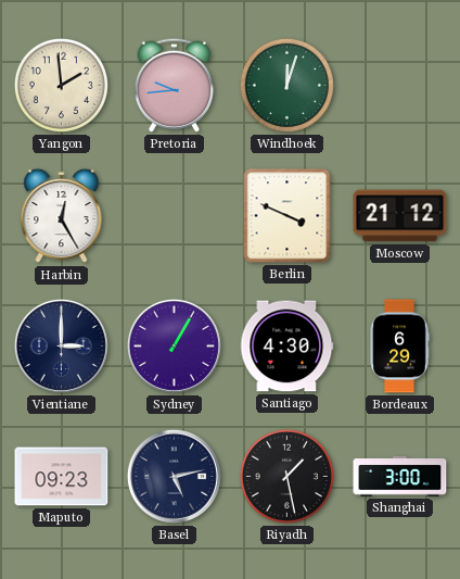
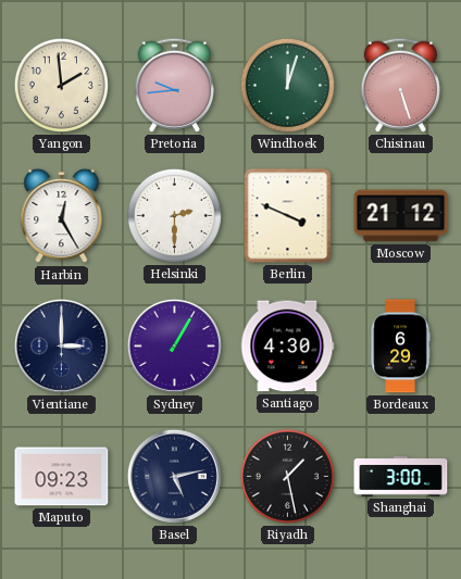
Chisinau: none -> 5:27
Helsinki: none -> 2:30
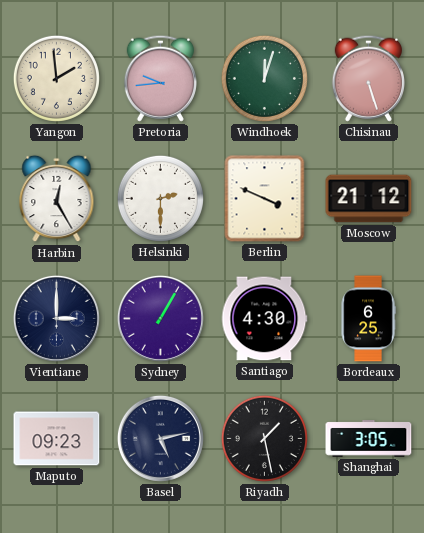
Bordeaux: 6:29 -> 6:25
Shanghai: 3:00 -> 3:05
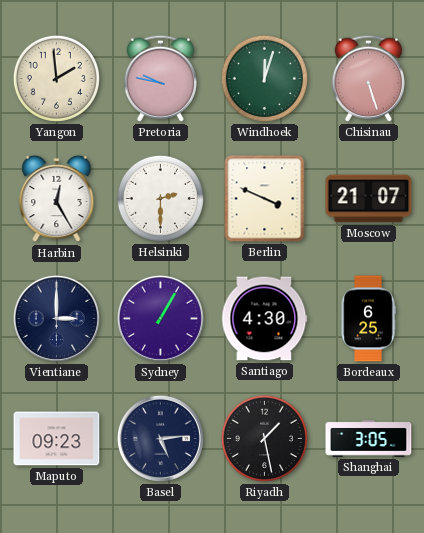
Pretoria: 9:44 -> 9:47
Moscow: 21:12 -> 21:07
Basel: 5:13 -> 5:14
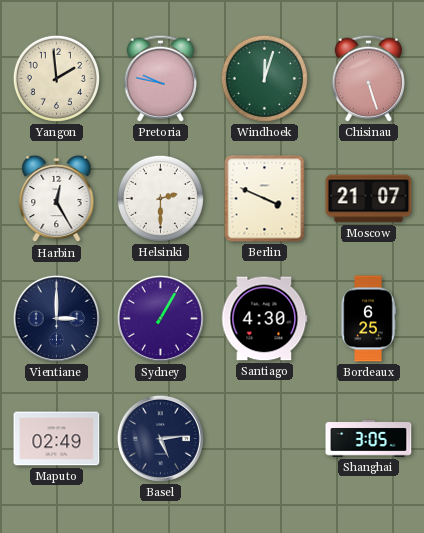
Maputo: 09:23 -> 02:49
Riyadh: 1:28 -> none
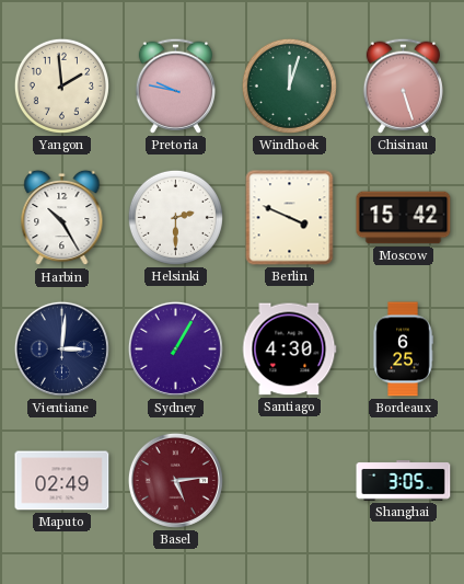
Harbin: 12:25 -> 10:25
Moscow: 21:07 -> 15:42
Vientiane: 3:00 -> 3:01
Basel dial: navy -> burgundy
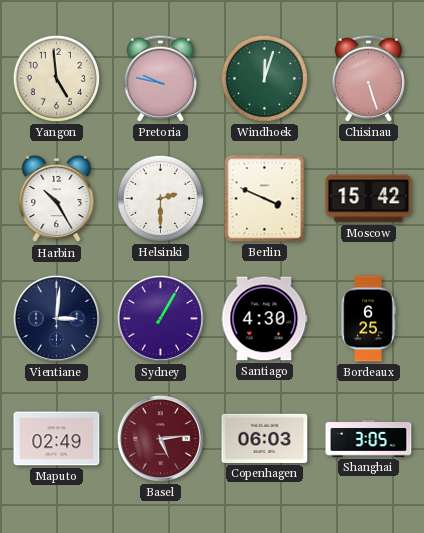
Yangon: 1:59 -> 4:59
Copenhagen: none -> 06:03
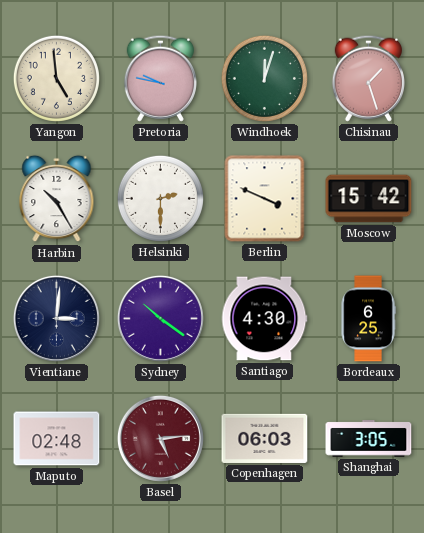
Chisinau: 5:27 -> 1:27
Sydney: 1:05 -> 10:21
Maputo: 02:49 -> 02:48
